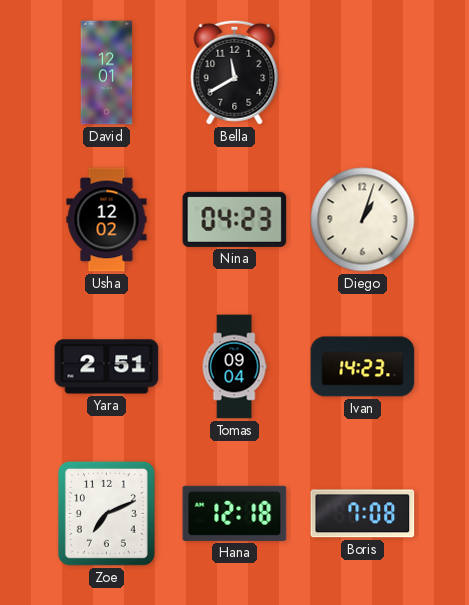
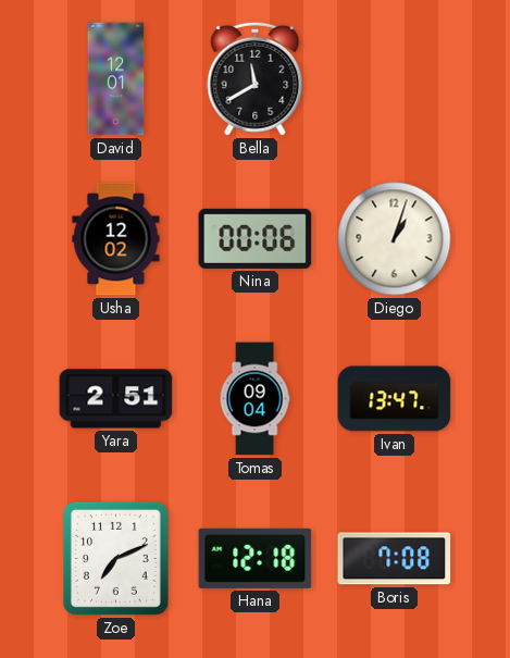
Nina: 04:23 -> 00:06
Ivan: 14:23 -> 13:47
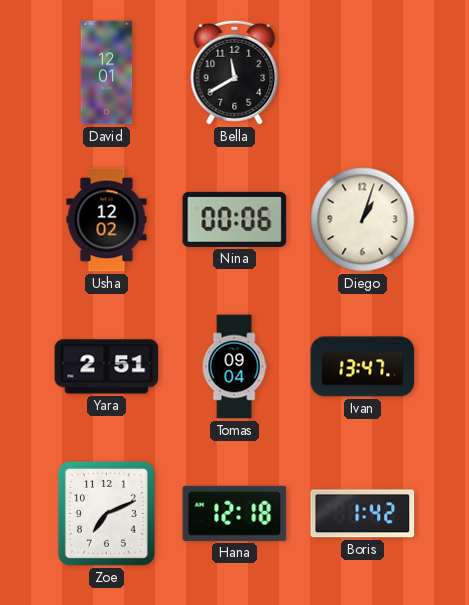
Boris: 7:08 -> 1:42
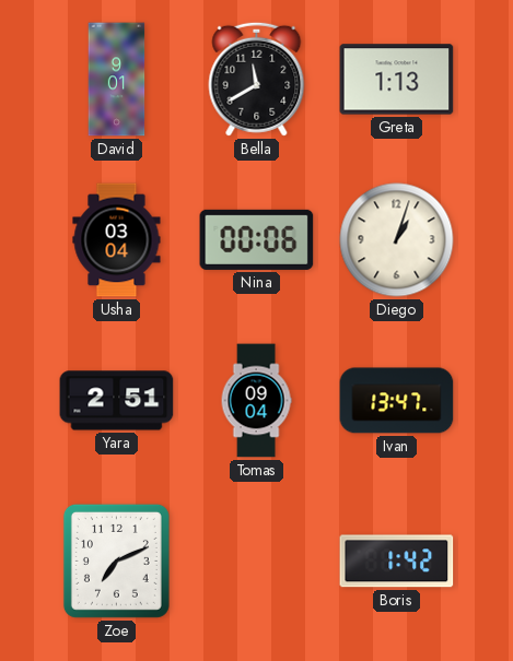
David: 12:01 -> 9:01
Greta: none -> 1:13
Usha: 12:02 -> 03:04
Hana: 12:18 -> none
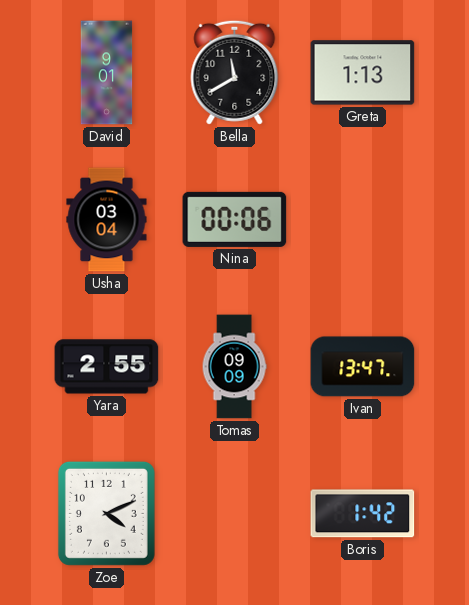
Diego: 1:03 -> none
Yara: 2:51 -> 2:55
Tomas: 09:04 -> 09:09
Zoe: 7:11 -> 4:11
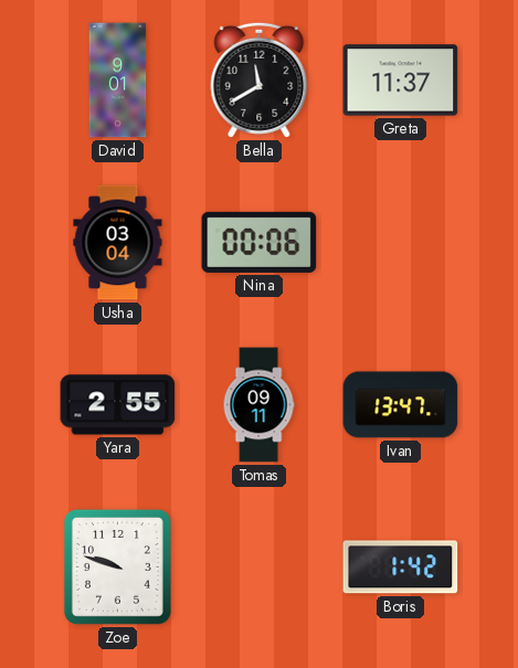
Greta: 1:13 -> 11:37
Tomas: 09:09 -> 09:11
Zoe: 4:11 -> 9:48
